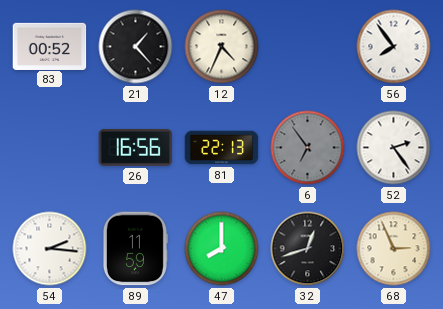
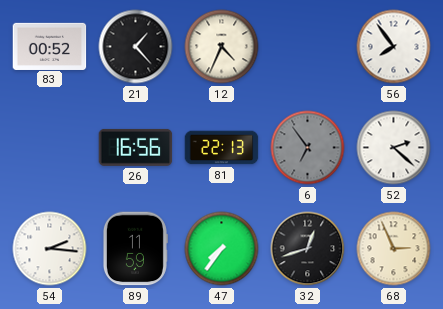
52: 2:24 -> 2:22
47: 8:00 -> 7:36
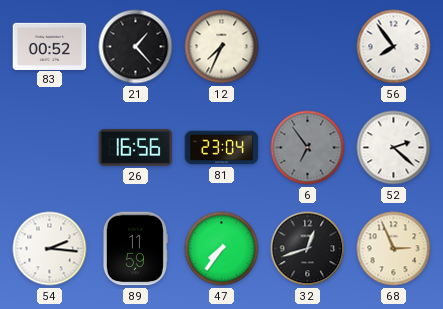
12: 4:34 -> 7:34
81: 22:13 -> 23:04
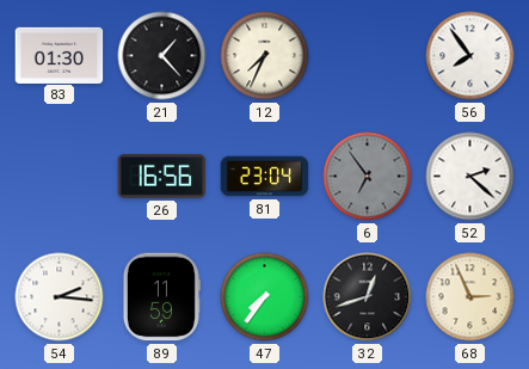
83: 00:52 -> 01:30
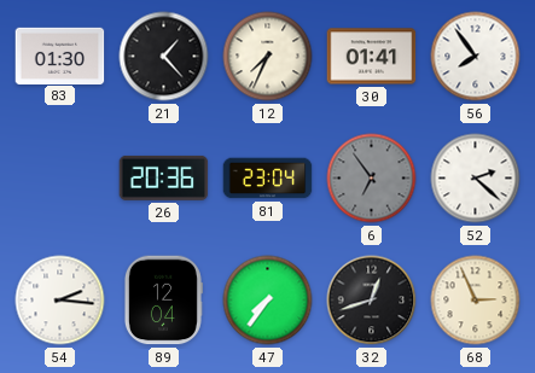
30: none -> 01:41
26: 16:56 -> 20:36
89: 11:59 -> 12:04
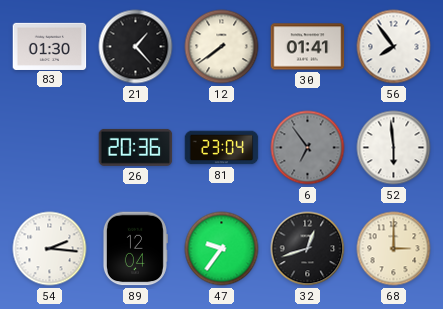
12: 7:34 -> 7:39
52: 2:22 -> 5:59
47: 7:36 -> 9:36
68: 2:56 -> 3:00
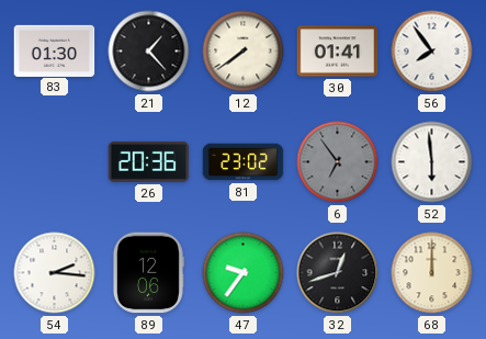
81: 23:04 -> 23:02
89: 12:04 -> 12:06
68: 3:00 -> 12:00
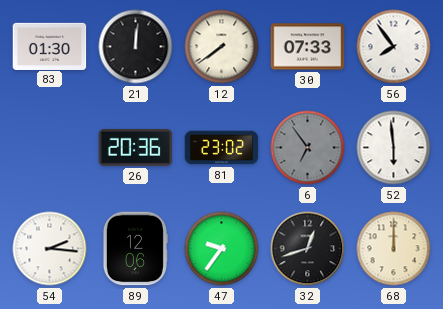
21: 1:23 -> 12:01
30: 01:41 -> 07:33
